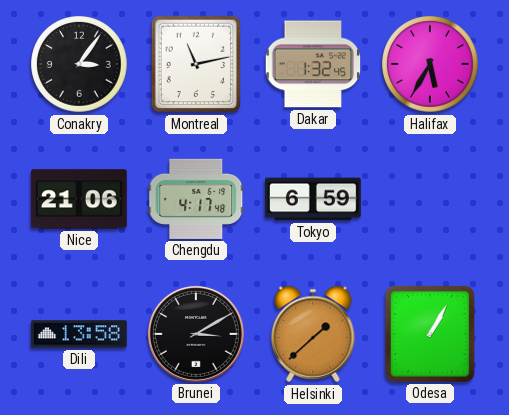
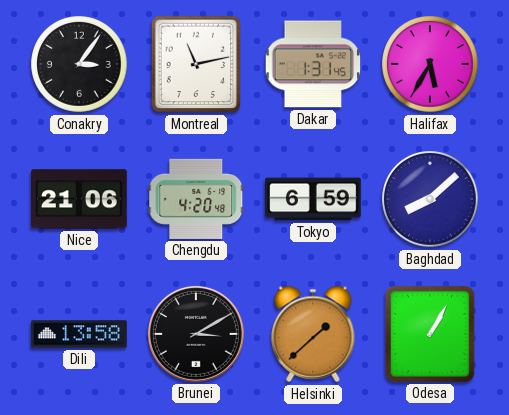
Dakar: 1:32 -> 1:31
Chengdu: 4:17 -> 4:20
Baghdad: none -> 8:08
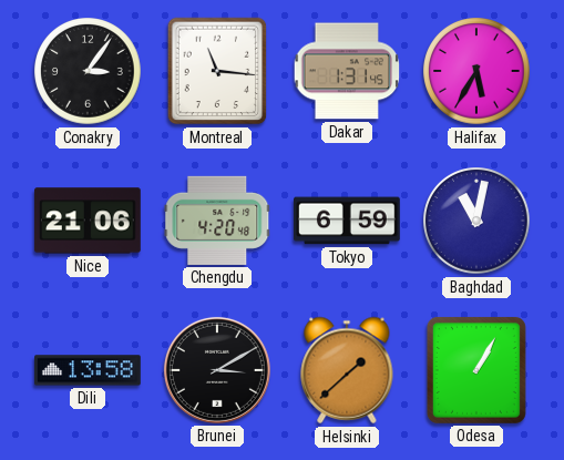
Montreal: 11:13 -> 11:16
Baghdad: 8:08 -> 11:02
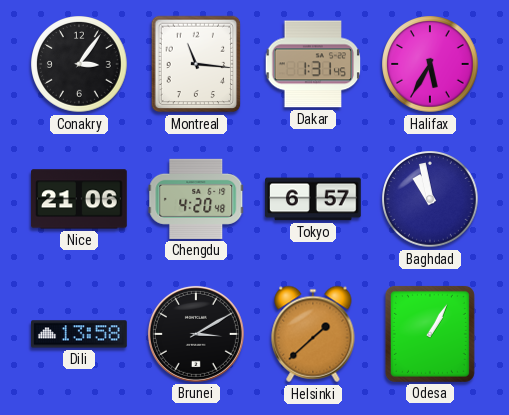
Tokyo: 6:59 -> 6:57
Baghdad: 11:02 -> 10:58
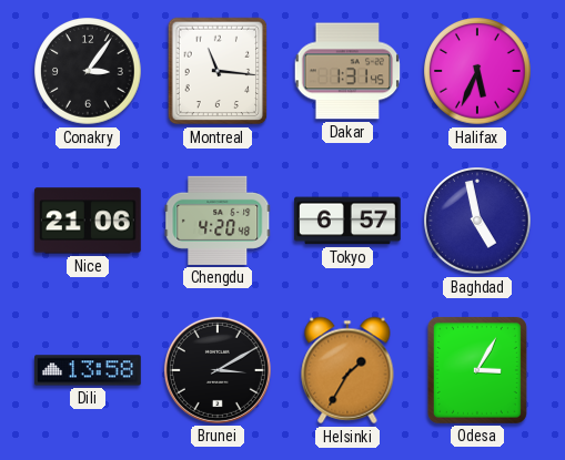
Halifax: 5:35 -> 5:34
Baghdad: 10:58 -> 4:58
Helsinki: 1:38 -> 1:35
Odesa: 1:05 -> 3:05
